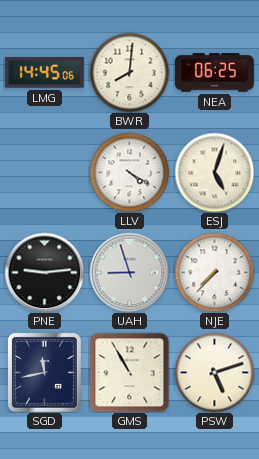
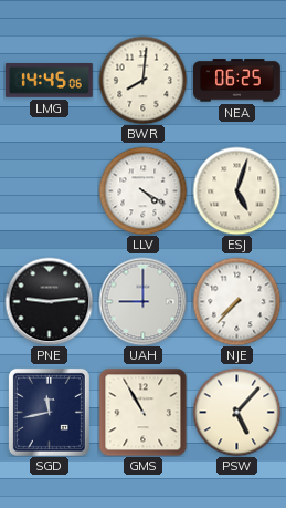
UAH: 8:57 -> 9:00
PSW: 5:12 -> 5:07
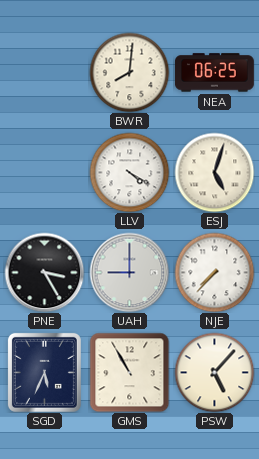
LMG: 14:45 -> none
PNE: 9:14 -> 3:25
SGD: 11:43 -> 5:34
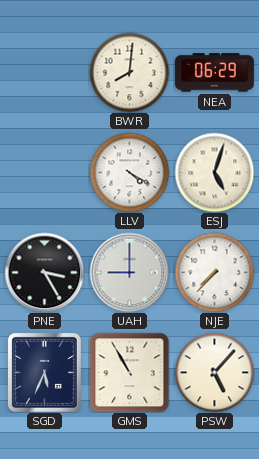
NEA: 06:25 -> 06:29
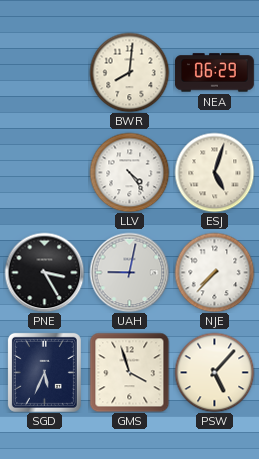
LLV: 4:20 -> 4:24
UAH: 9:00 -> 9:02
GMS: 10:55 -> 3:57
